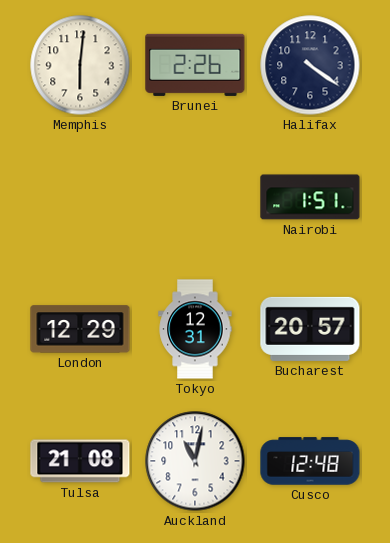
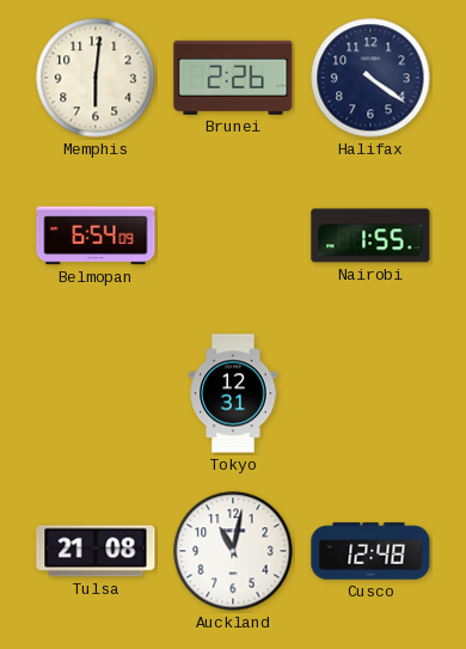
Belmopan: none -> 6:54
Nairobi: 1:51 -> 1:55
London: 12:29 -> none
Bucharest: 20:57 -> none
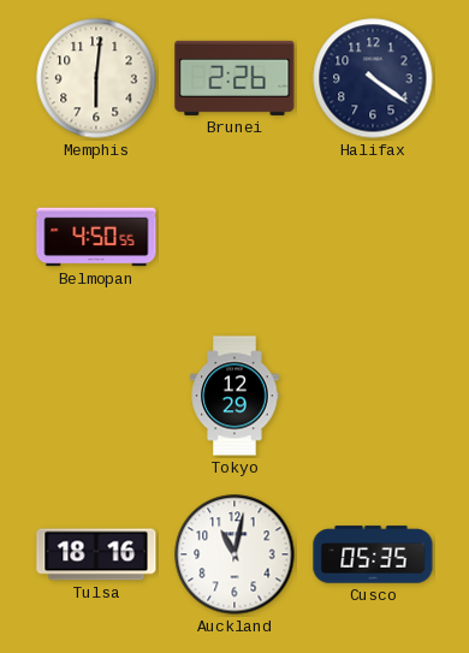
Belmopan: 6:54 -> 4:50
Nairobi: 1:55 -> none
Tokyo: 12:31 -> 12:29
Tulsa: 21:08 -> 18:16
Cusco: 12:48 -> 05:35
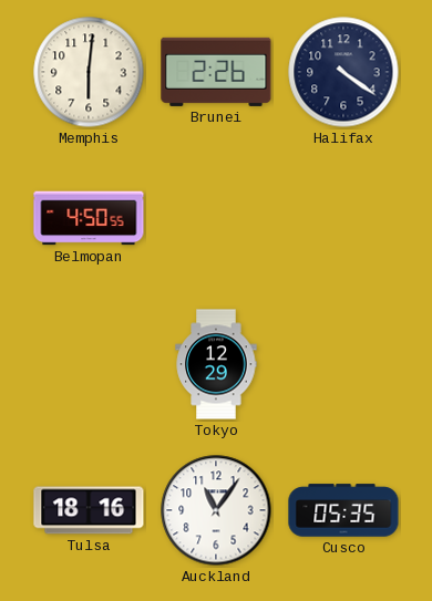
Auckland: 11:02 -> 11:06
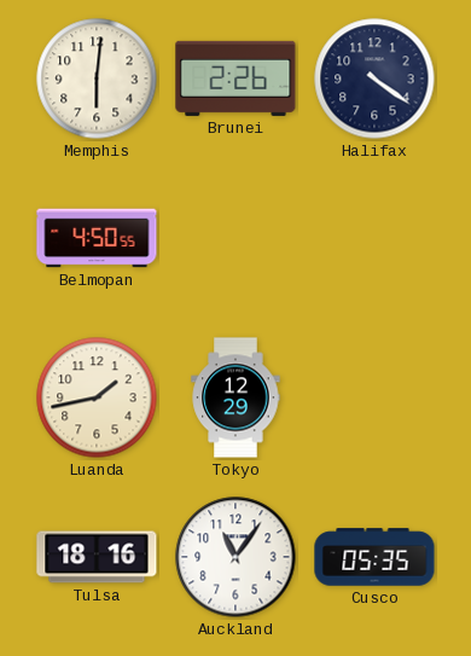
Luanda: none -> 1:43
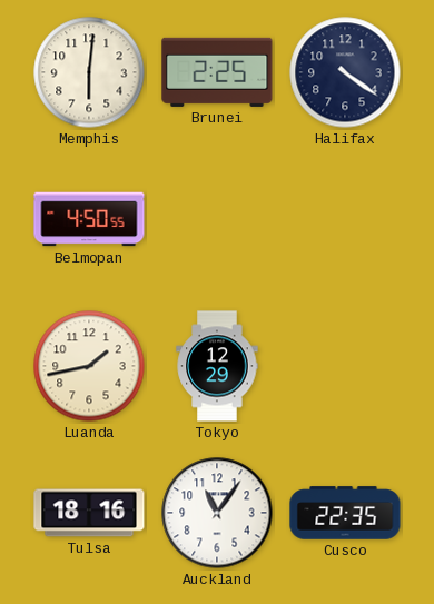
Brunei: 2:26 -> 2:25
Cusco: 05:35 -> 22:35
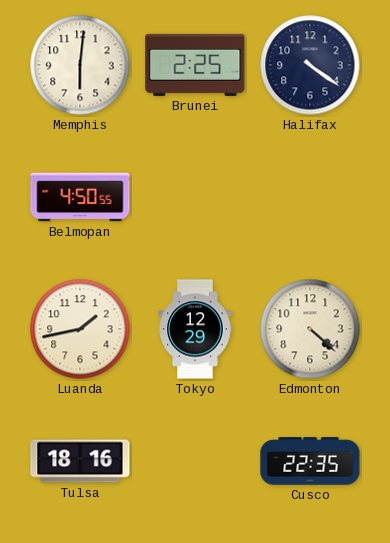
Edmonton: none -> 4:22
Auckland: 11:06 -> none
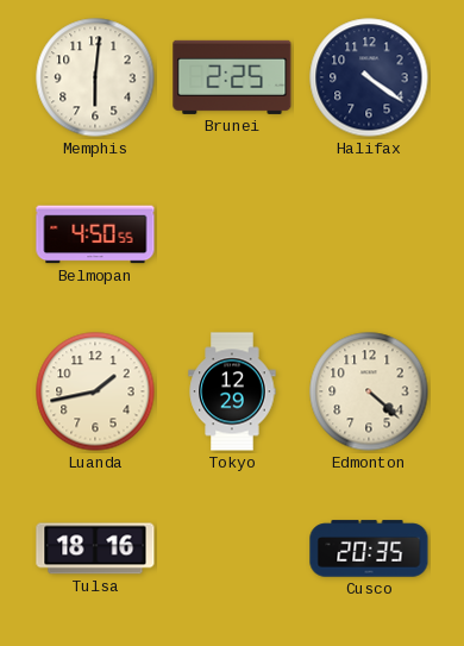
Cusco: 22:35 -> 20:35
